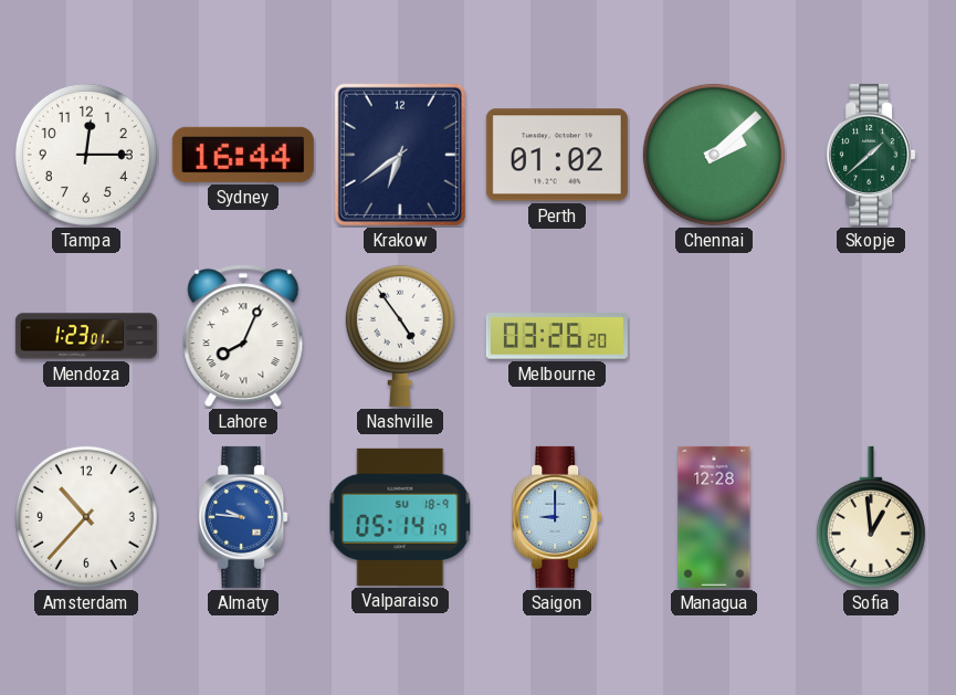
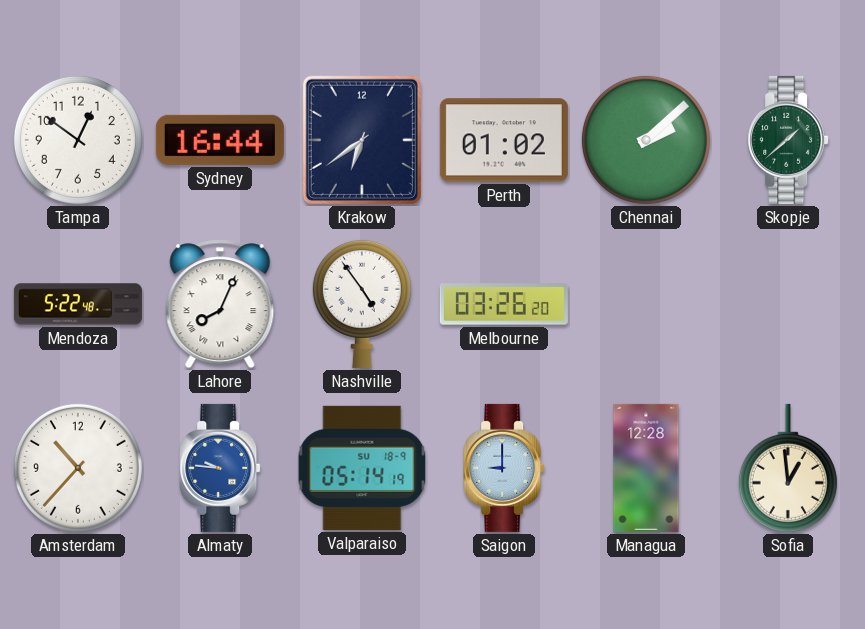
Tampa: 12:15 -> 12:51
Mendoza: 1:23 -> 5:22
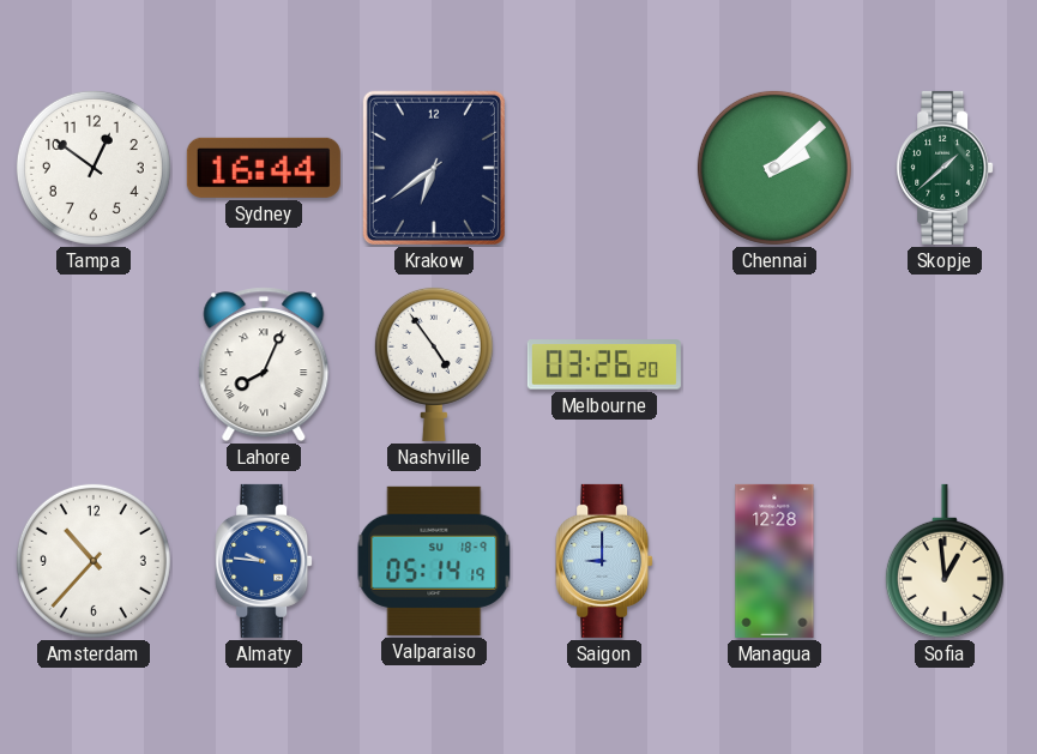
Perth: 01:02 -> none
Mendoza: 5:22 -> none
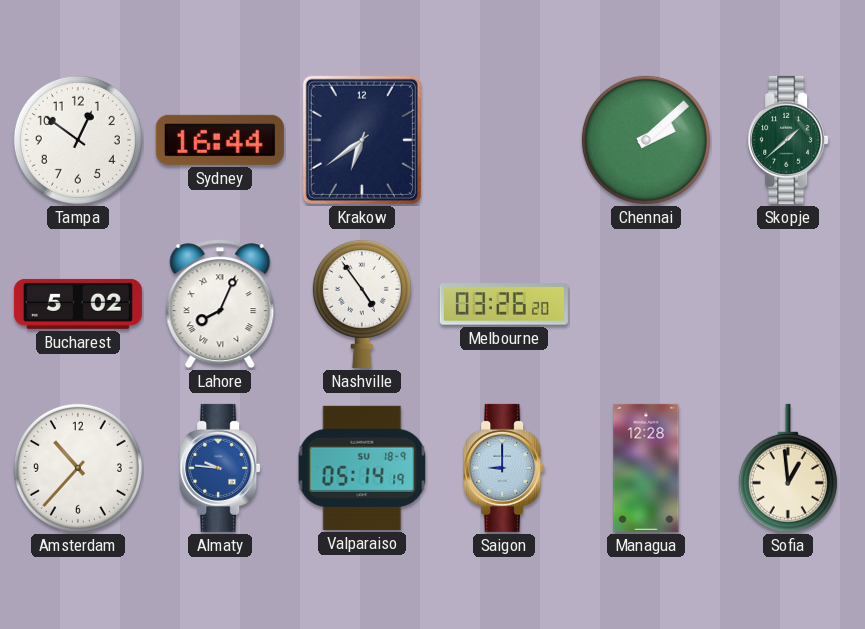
Bucharest: none -> 5:02
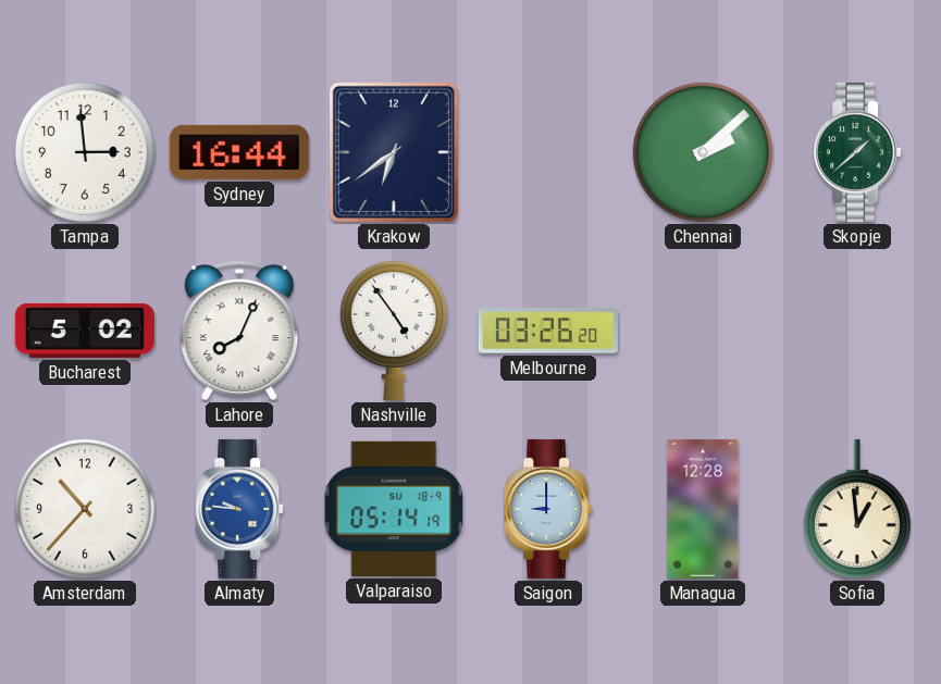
Tampa: 12:51 -> 2:59
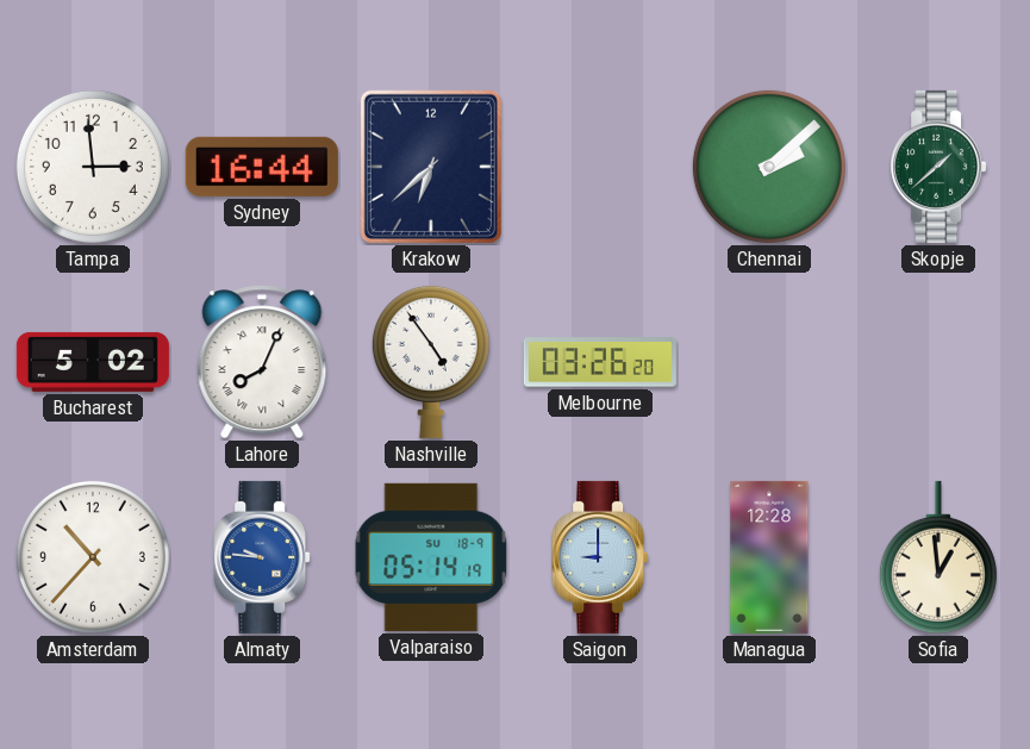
Krakow: 6:39 -> 6:38
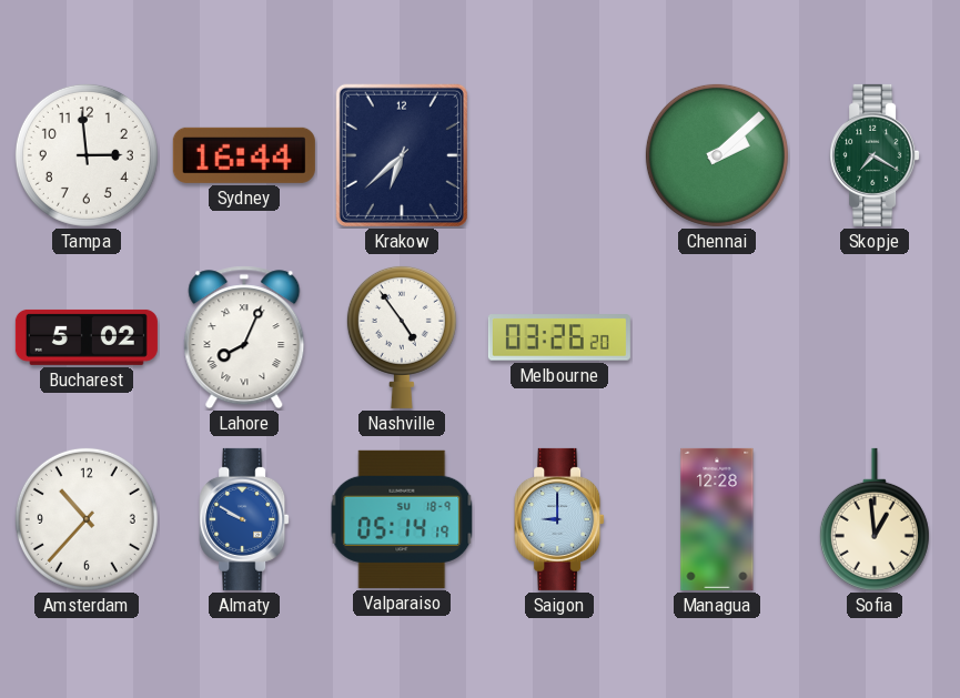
Skopje: 1:38 -> 7:20
Almaty: 9:46 -> 9:50
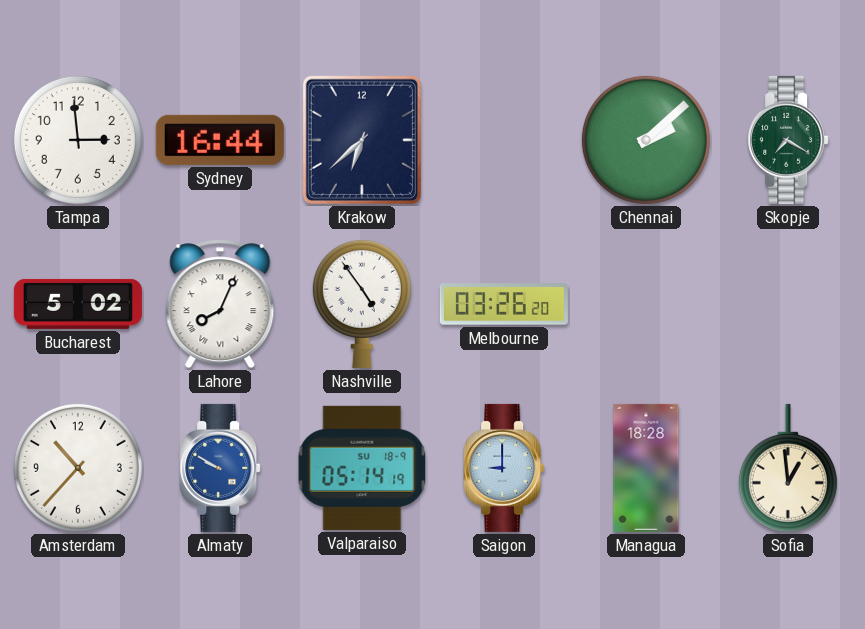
Managua: 12:28 -> 18:28
